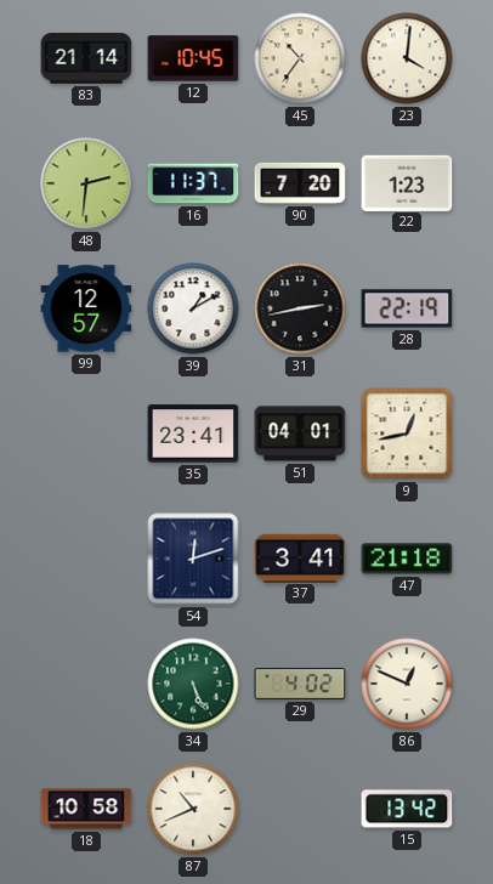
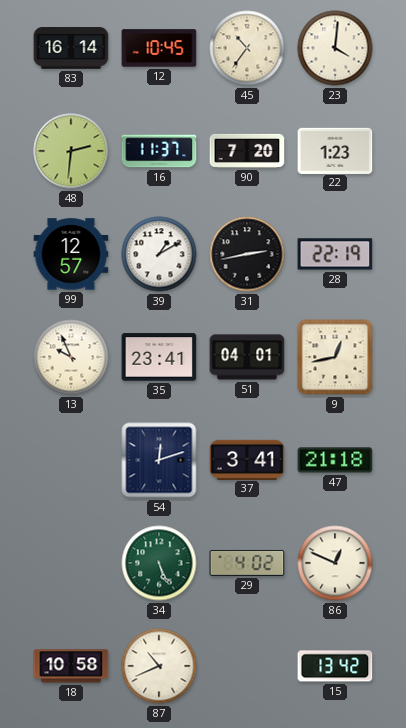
83: 21:14 -> 16:14
13: none -> 9:56
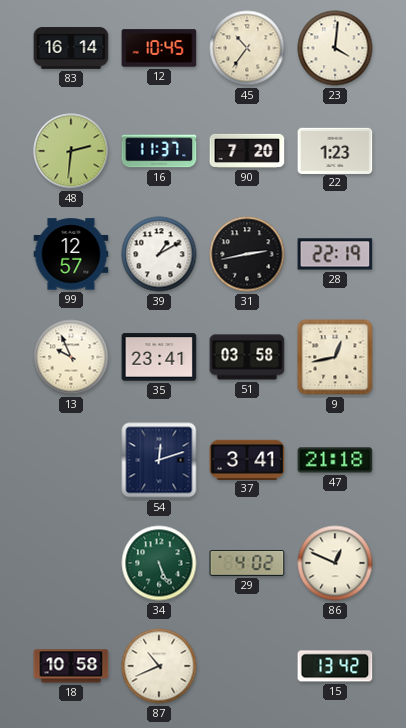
51: 04:01 -> 03:58
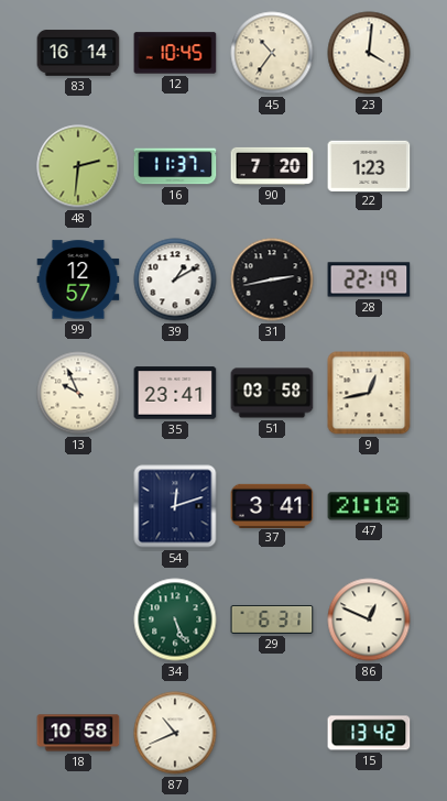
29: 4:02 -> 6:31
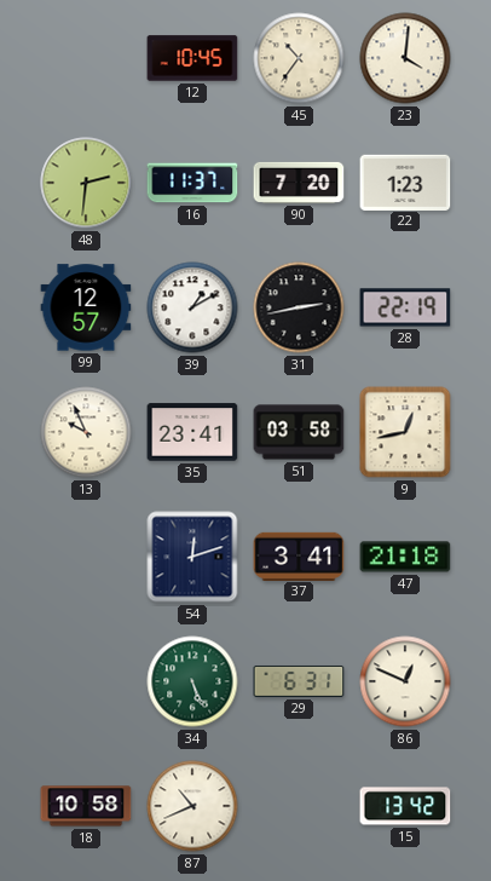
83: 16:14 -> none
